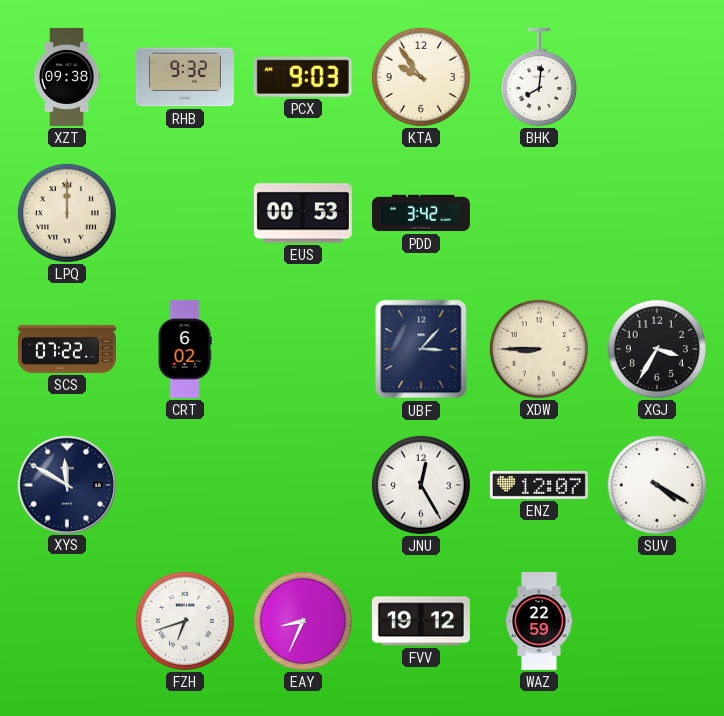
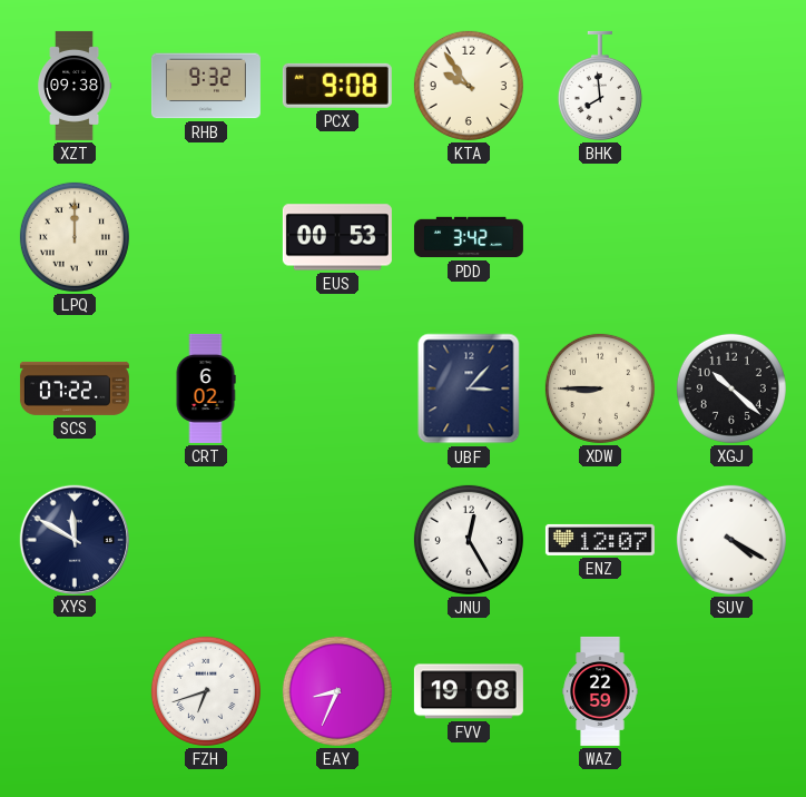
PCX: 9:03 -> 9:08
BHK: 8:01 -> 7:59
XGJ: 3:35 -> 10:22
FVV: 19:12 -> 19:08
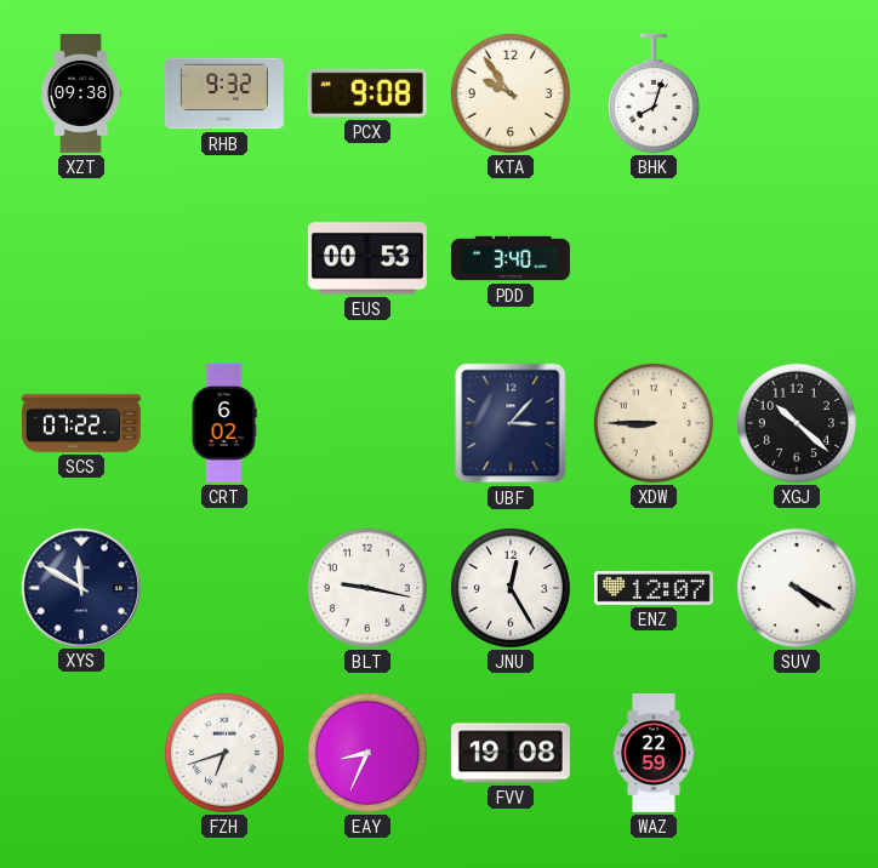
BHK: 7:59 -> 8:03
LPQ: 12:00 -> none
PDD: 3:42 -> 3:40
BLT: none -> 9:17
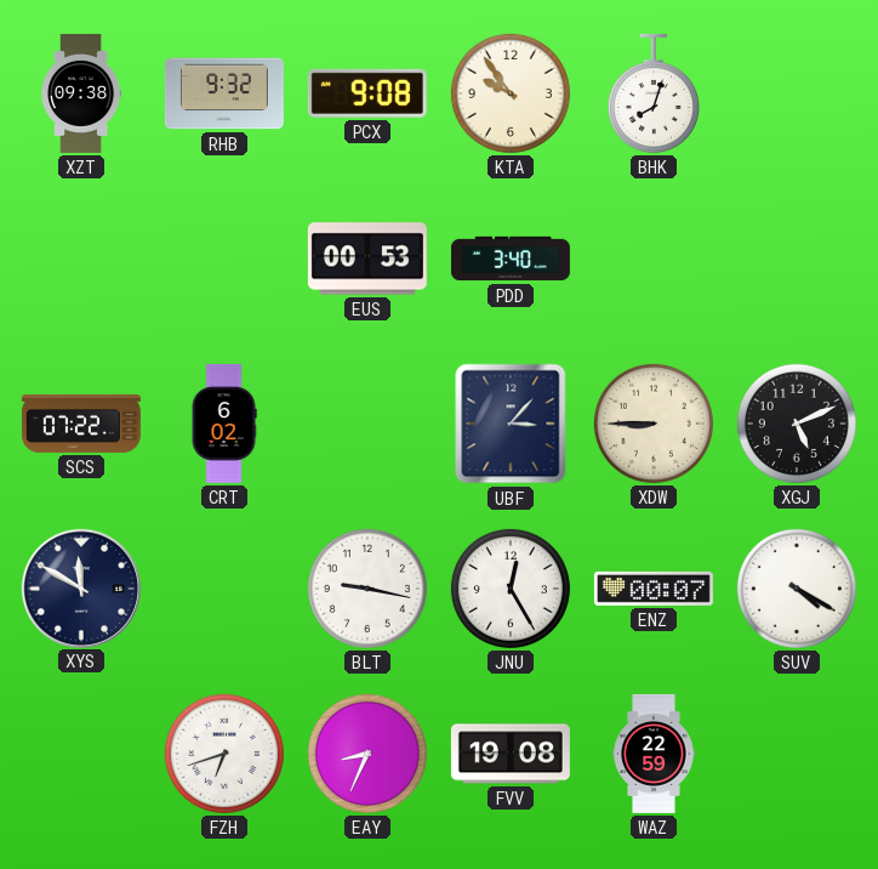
XGJ: 10:22 -> 5:11
ENZ: 12:07 -> 00:07
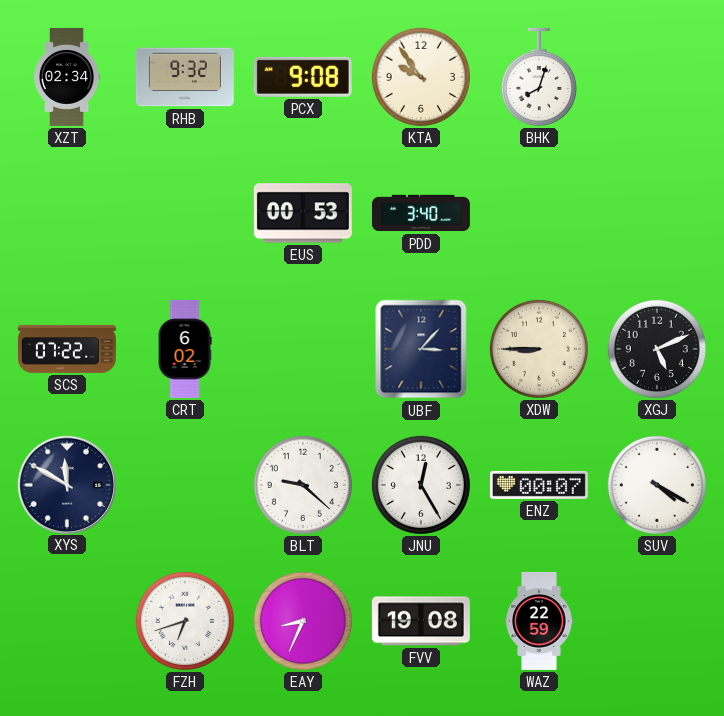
XZT: 09:38 -> 02:34
BLT: 9:17 -> 9:22
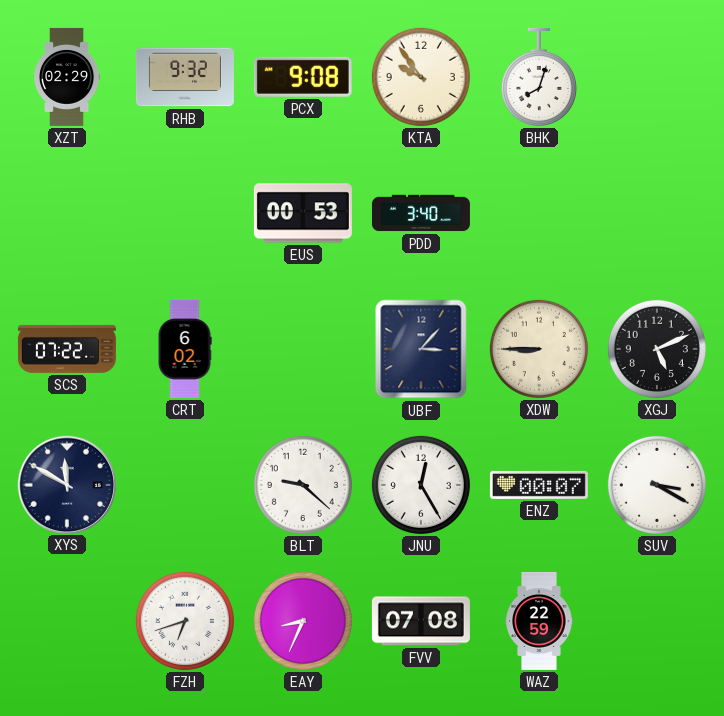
XZT: 02:34 -> 02:29
SUV: 4:20 -> 3:20
FVV: 19:08 -> 07:08
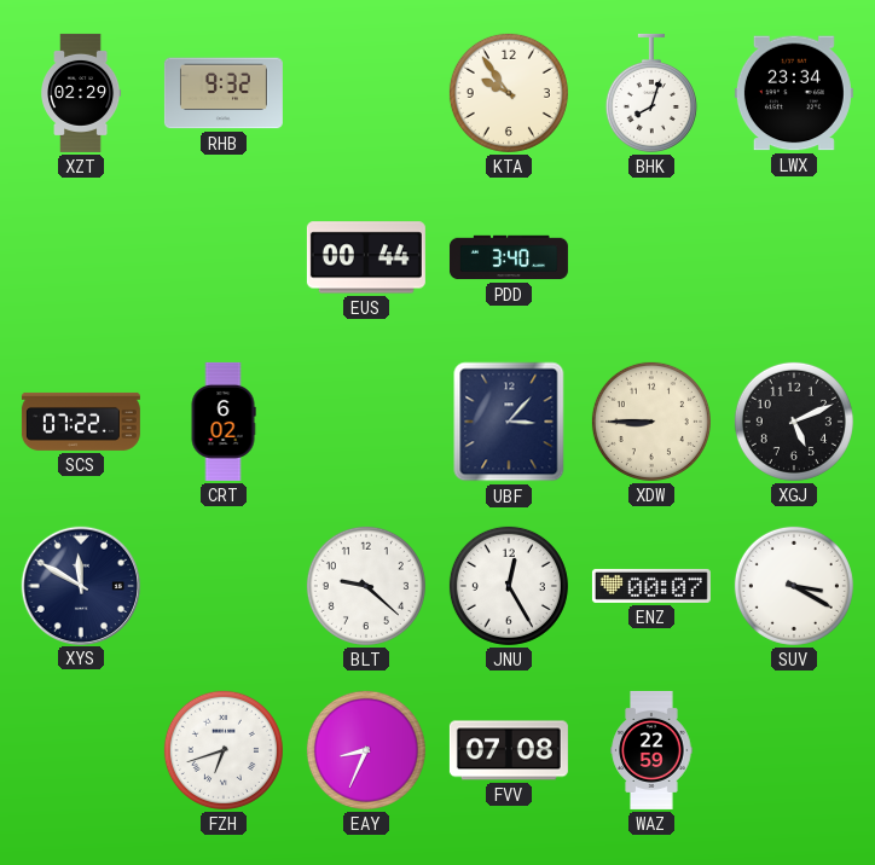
PCX: 9:08 -> none
LWX: none -> 23:34
EUS: 00:53 -> 00:44
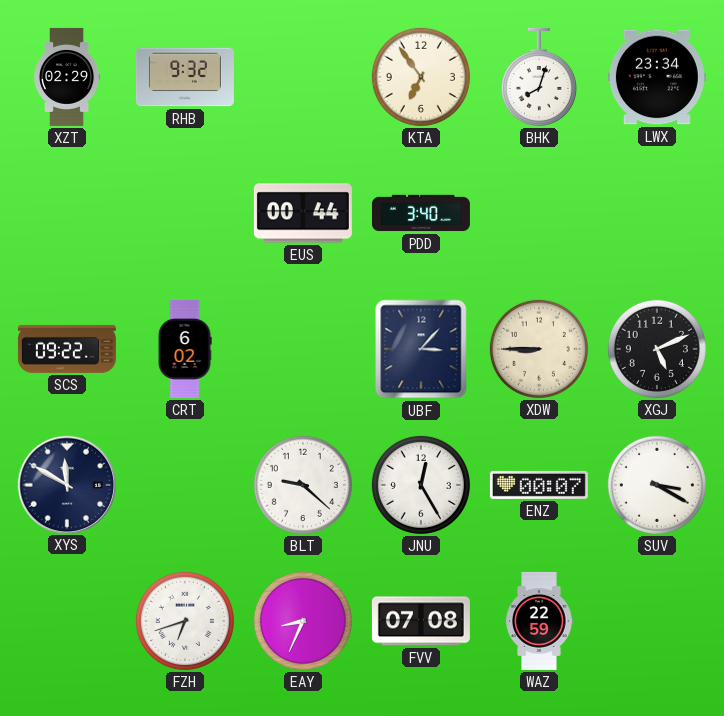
KTA: 9:54 -> 6:54
SCS: 07:22 -> 09:22
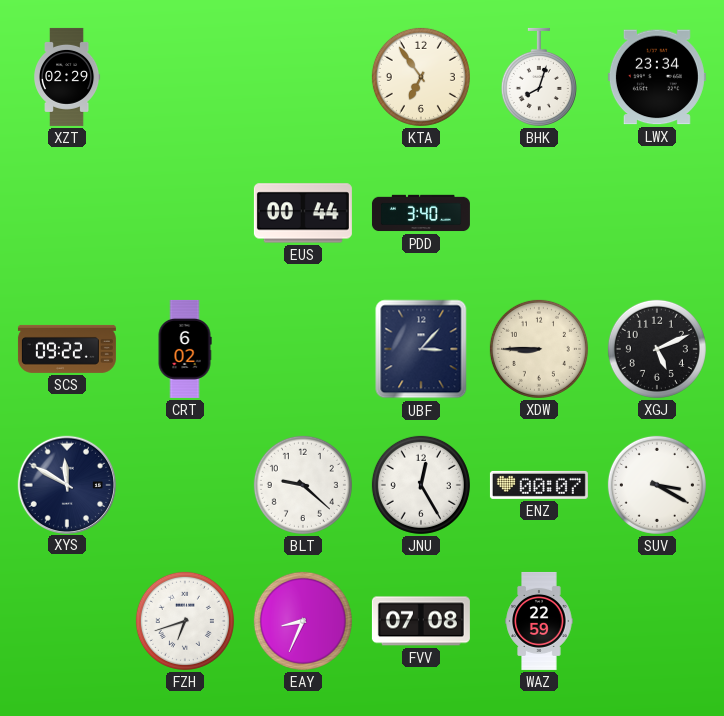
RHB: 9:32 -> none
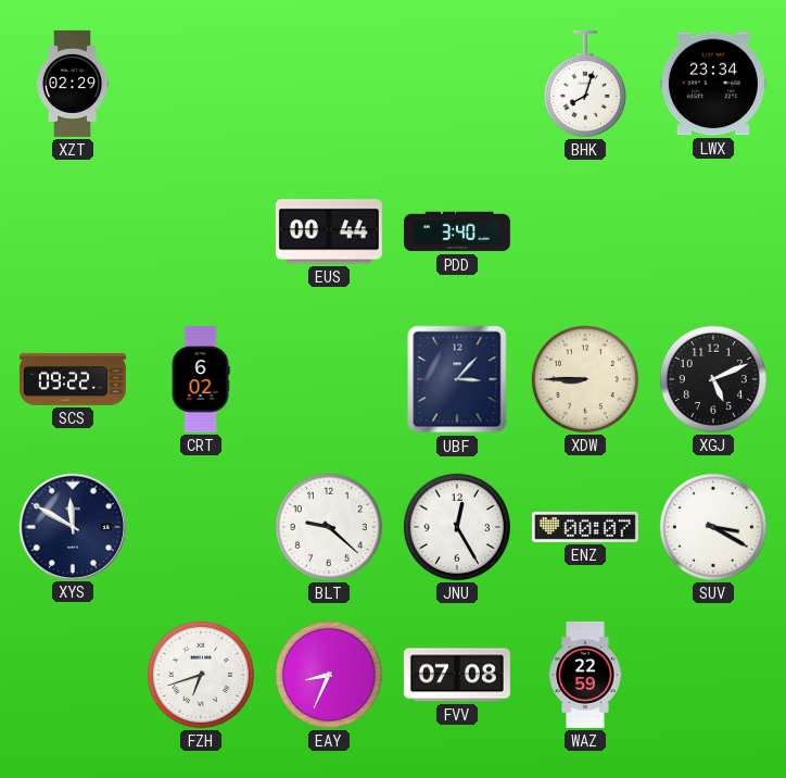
KTA: 6:54 -> none
